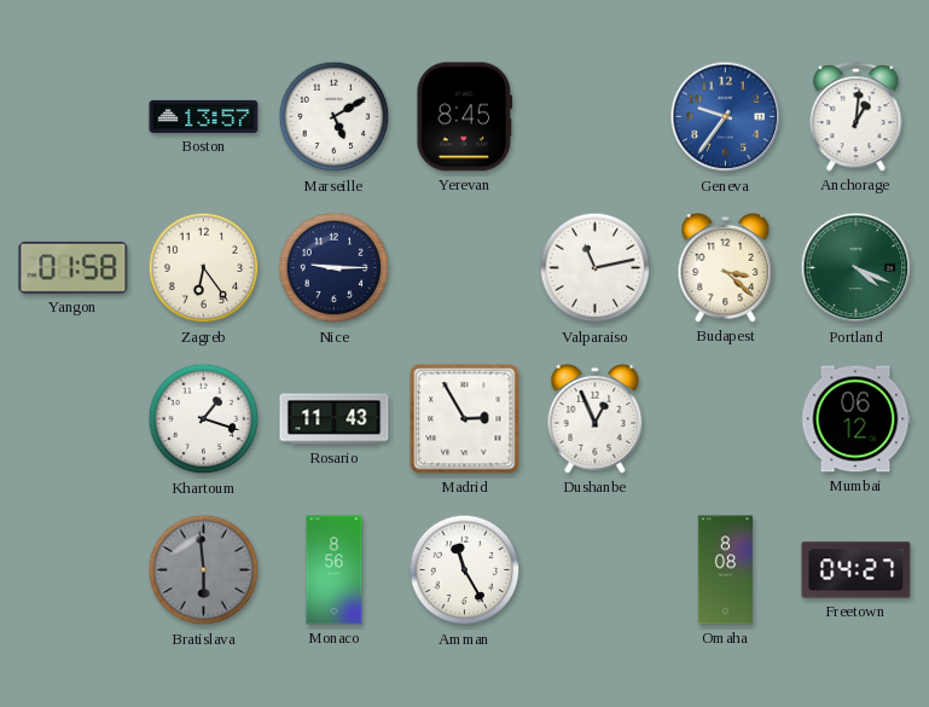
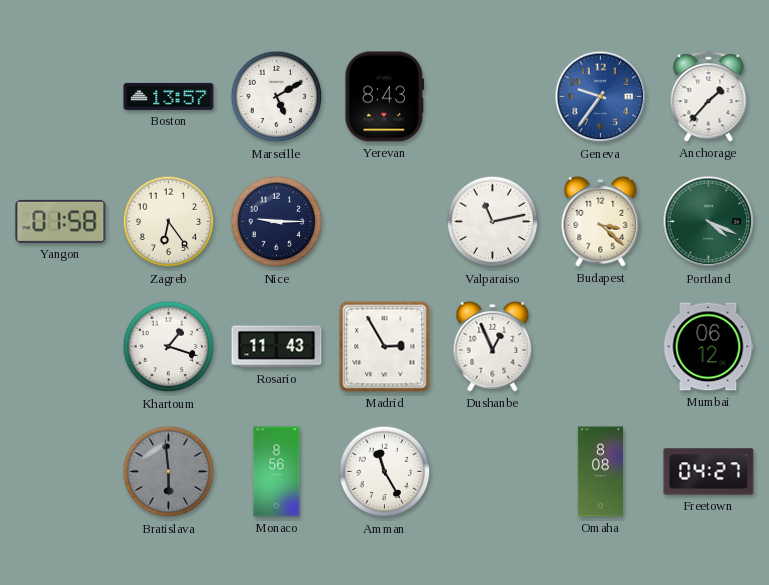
Yerevan: 8:45 -> 8:43
Anchorage: 1:01 -> 1:37
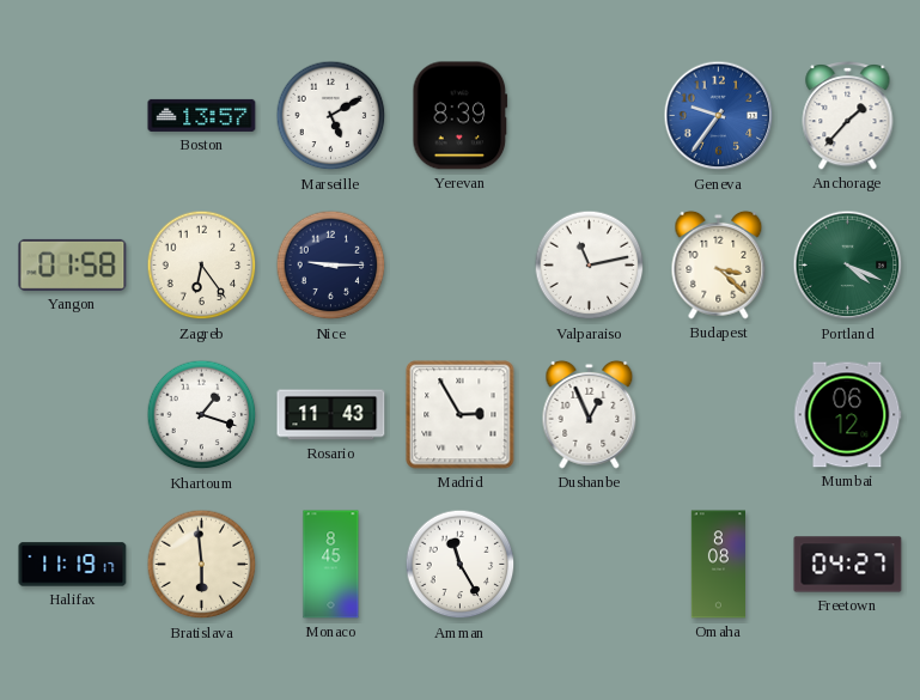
Yerevan: 8:43 -> 8:39
Halifax: none -> 11:19
Bratislava dial: grey -> cream
Monaco: 8:56 -> 8:45
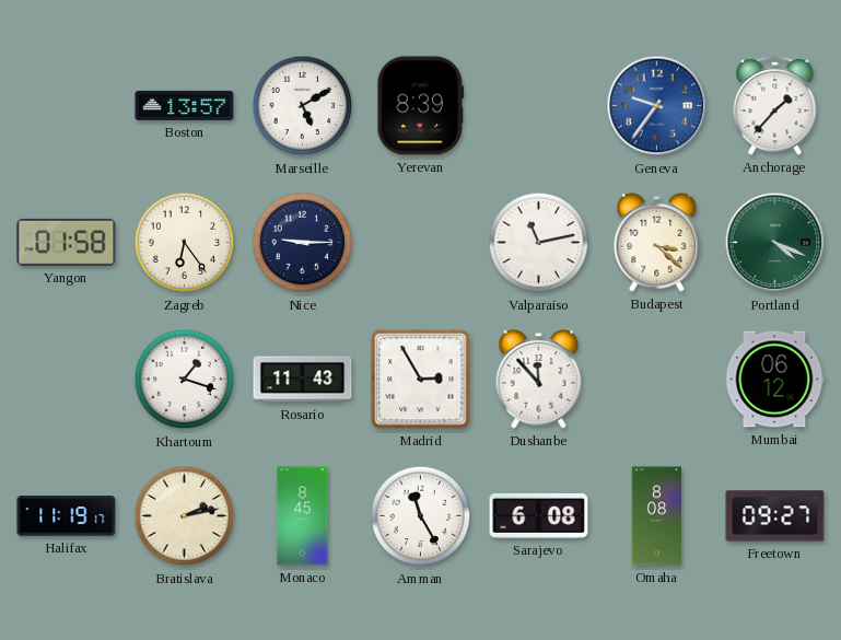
Dushanbe: 12:56 -> 11:53
Bratislava: 5:59 -> 2:13
Sarajevo: none -> 6:08
Freetown: 04:27 -> 09:27
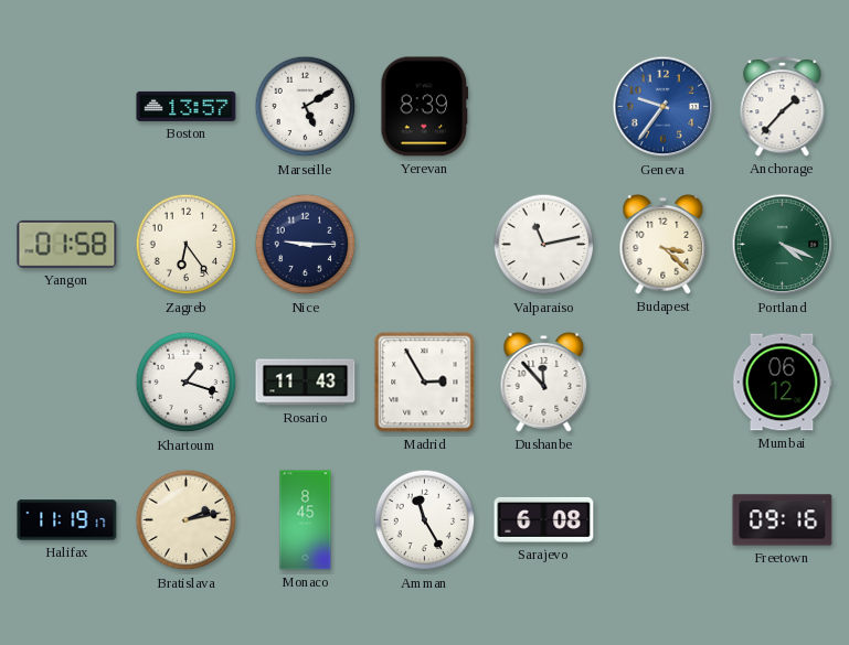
Omaha: 8:08 -> none
Freetown: 09:27 -> 09:16
